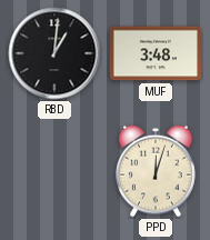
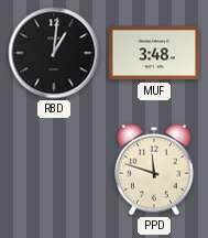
PPD: 12:03 -> 11:48
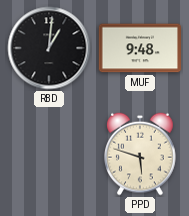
MUF: 3:48 -> 9:48
PPD: 11:48 -> 5:48
